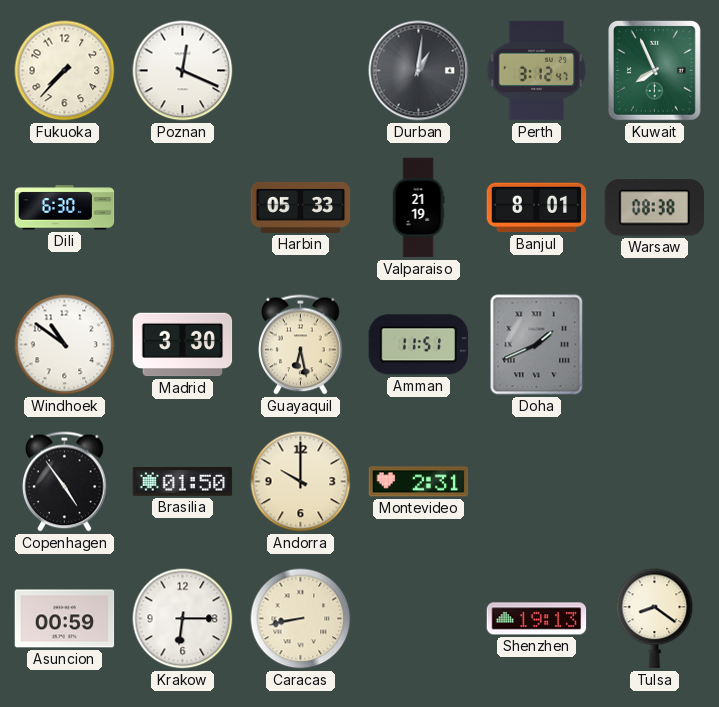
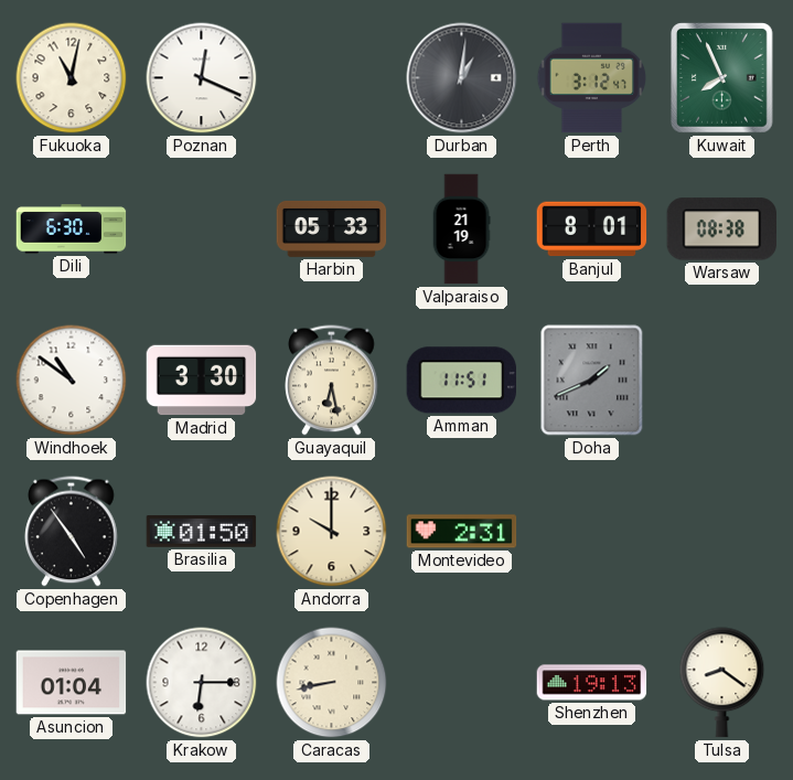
Fukuoka: 7:37 -> 11:02
Asuncion: 00:59 -> 01:04
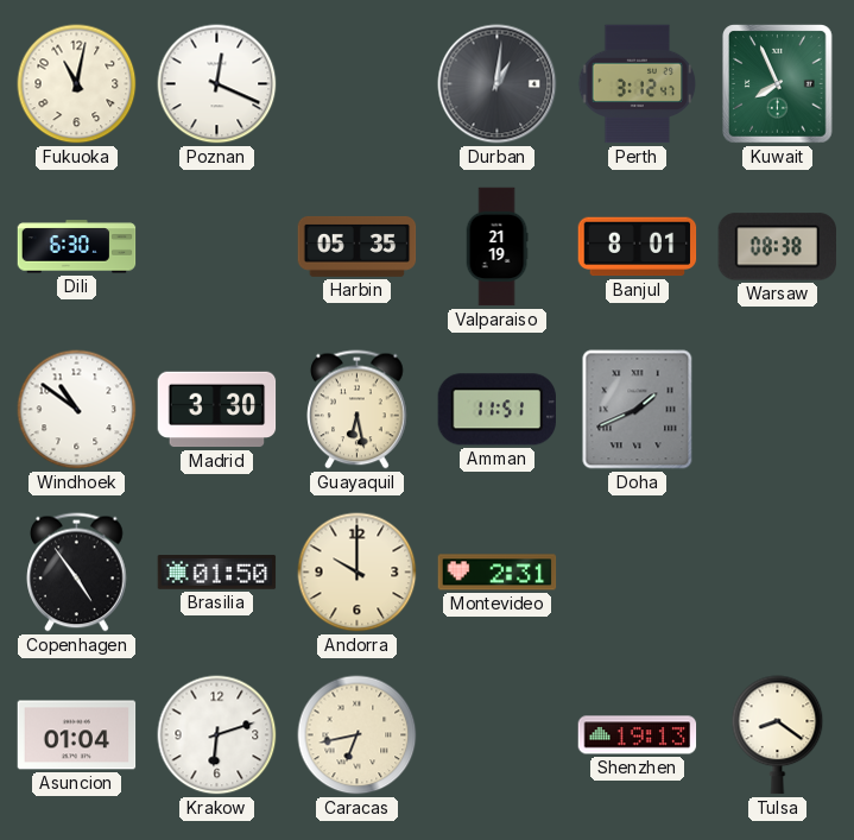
Harbin: 05:33 -> 05:35
Krakow: 6:15 -> 6:12
Caracas: 8:43 -> 6:43
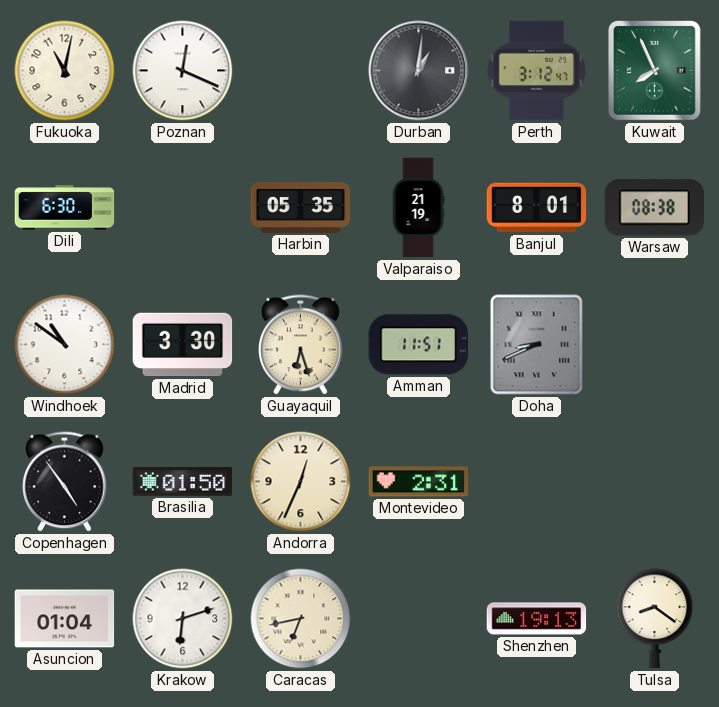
Guayaquil: 6:28 -> 6:27
Doha: 1:41 -> 8:41
Andorra: 10:00 -> 12:34
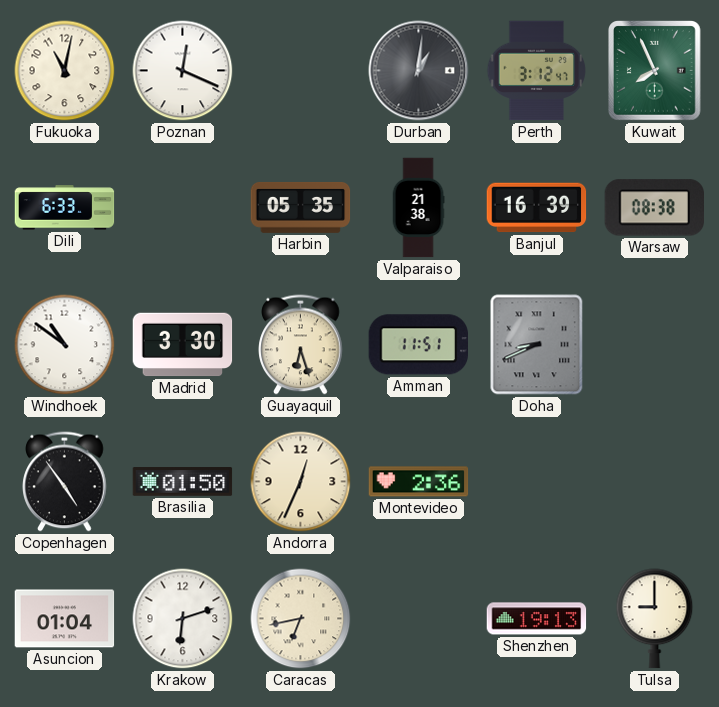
Dili: 6:30 -> 6:33
Valparaiso: 21:19 -> 21:38
Banjul: 8:01 -> 16:39
Montevideo: 2:31 -> 2:36
Tulsa: 8:21 -> 9:00
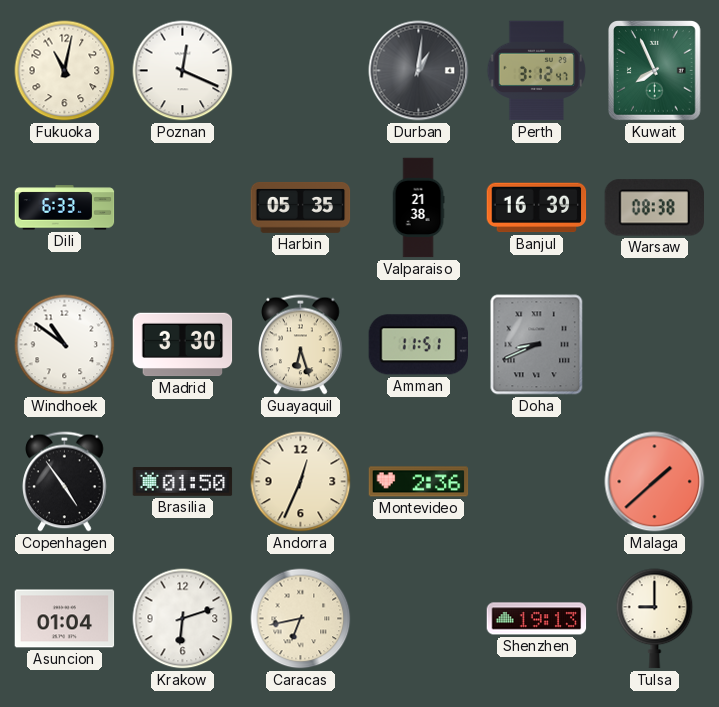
Malaga: none -> 1:38
